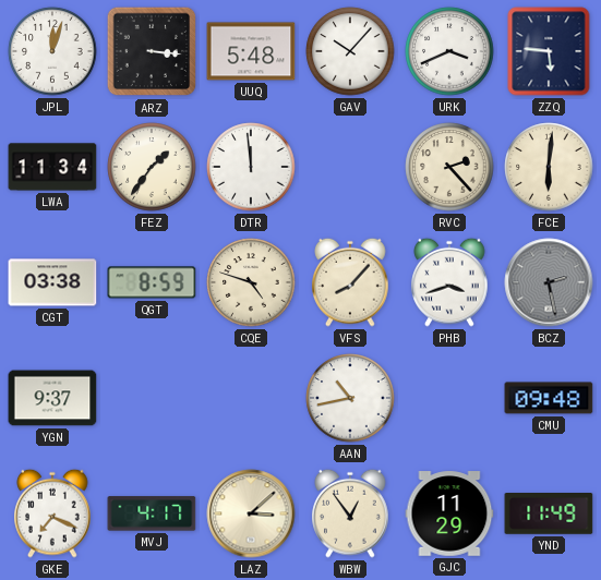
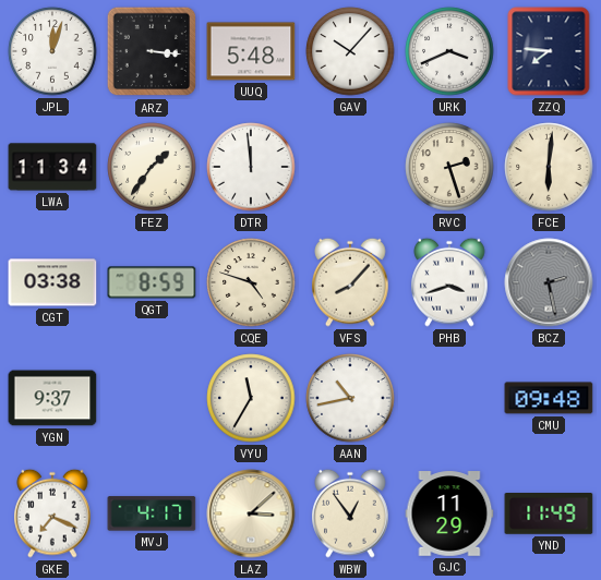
ZZQ: 5:46 -> 7:46
RVC: 2:23 -> 2:27
VYU: none -> 11:35
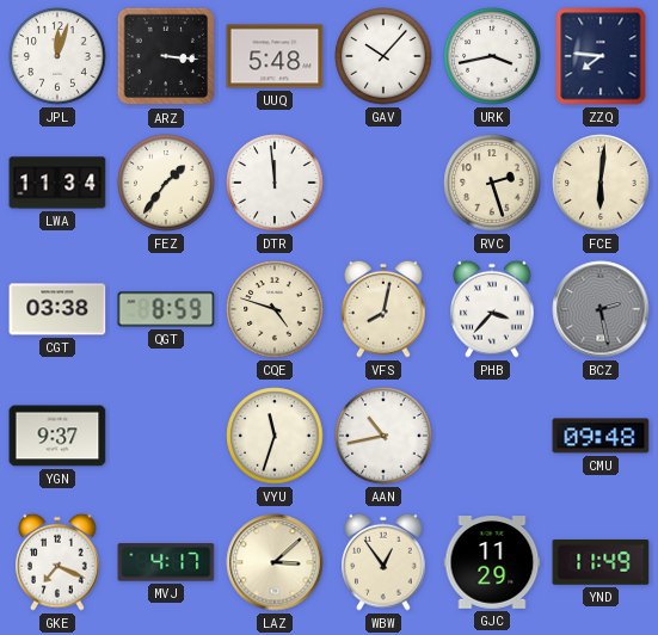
URK: 3:41 -> 3:43
VFS: 8:07 -> 8:02
PHB: 3:42 -> 3:37
VYU: 11:35 -> 11:33
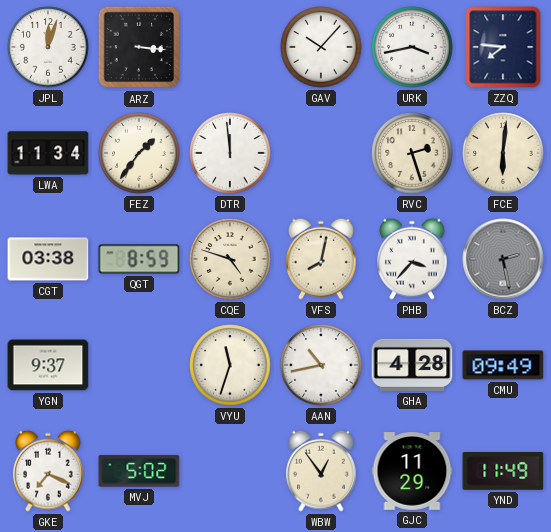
UUQ: 5:48 -> none
GHA: none -> 4:28
CMU: 09:48 -> 09:49
MVJ: 4:17 -> 5:02
LAZ: 3:08 -> none
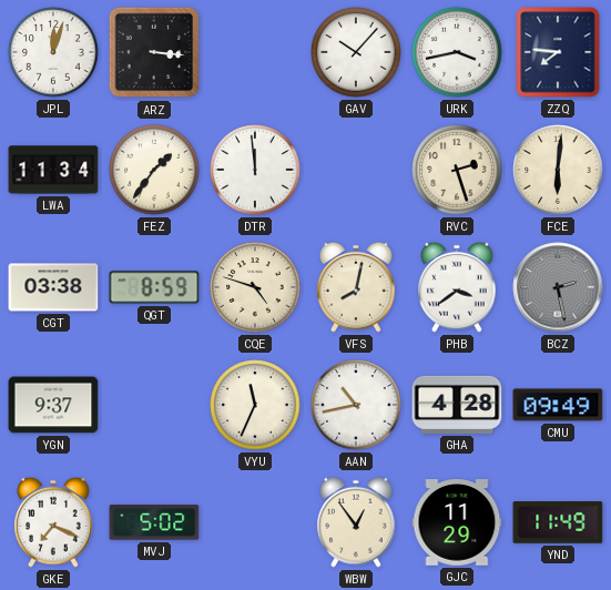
PHB: 3:37 -> 3:39
VYU: 11:33 -> 11:34
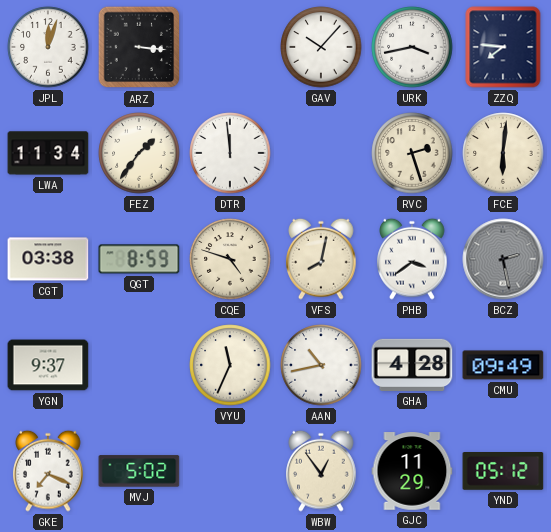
YND: 11:49 -> 05:12
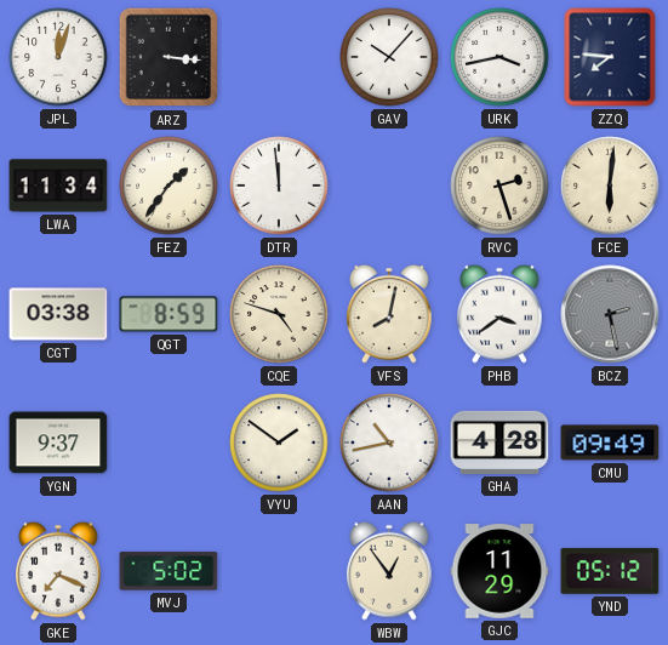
VYU: 11:34 -> 1:51
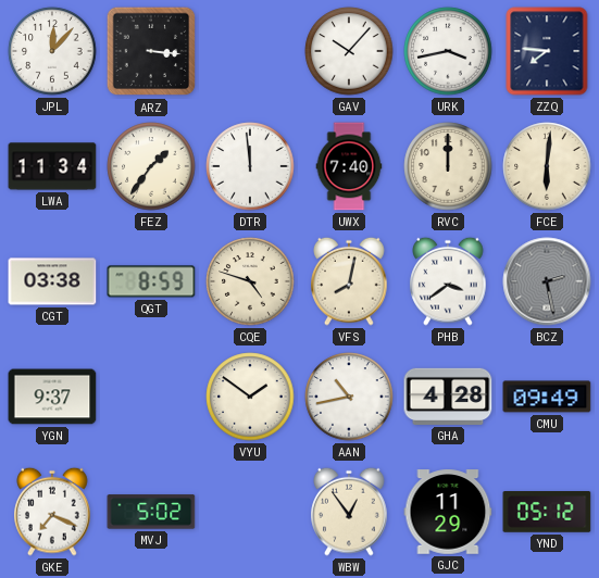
JPL: 12:03 -> 12:07
UWX: none -> 7:40
RVC: 2:27 -> 12:00
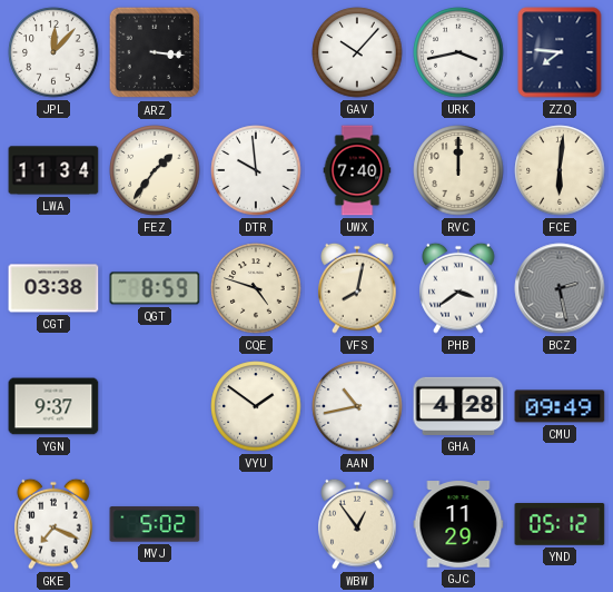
DTR: 11:59 -> 9:59
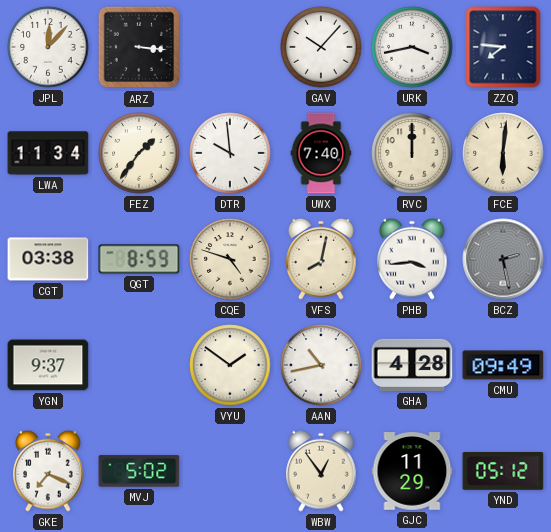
PHB: 3:39 -> 3:44
